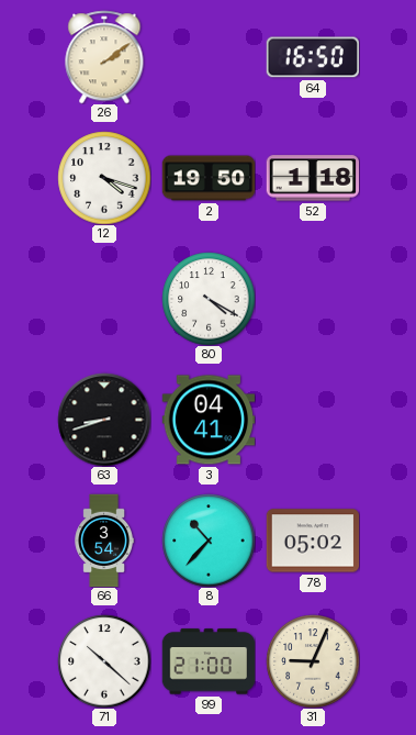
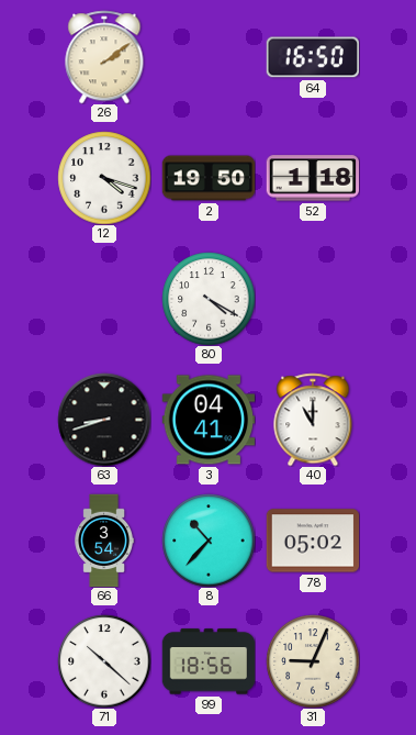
40: none -> 11:00
99: 21:00 -> 18:56
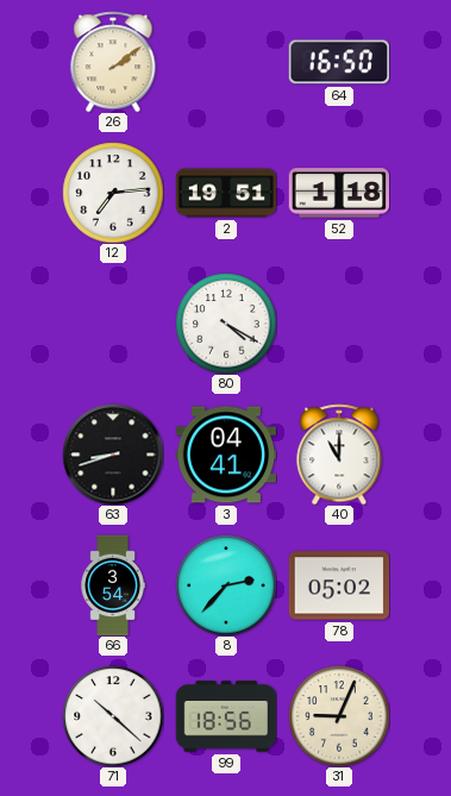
12: 4:18 -> 7:14
2: 19:50 -> 19:51
8: 10:37 -> 2:37
